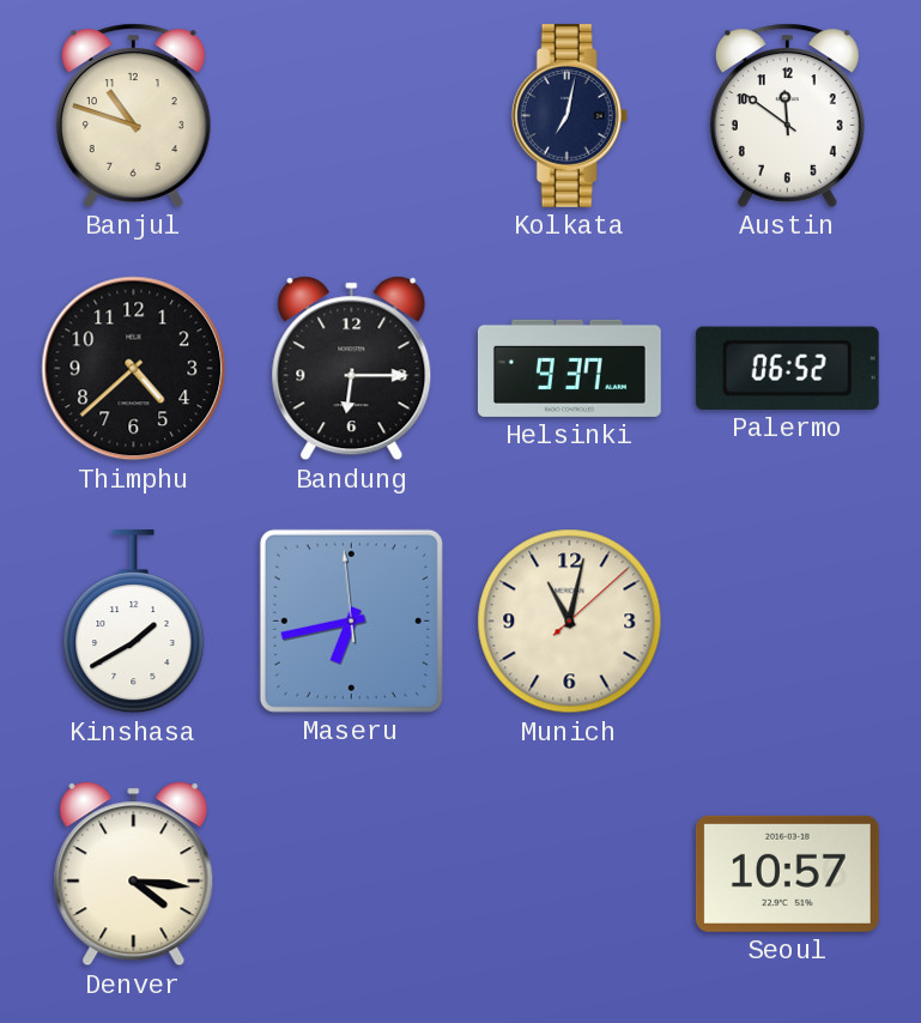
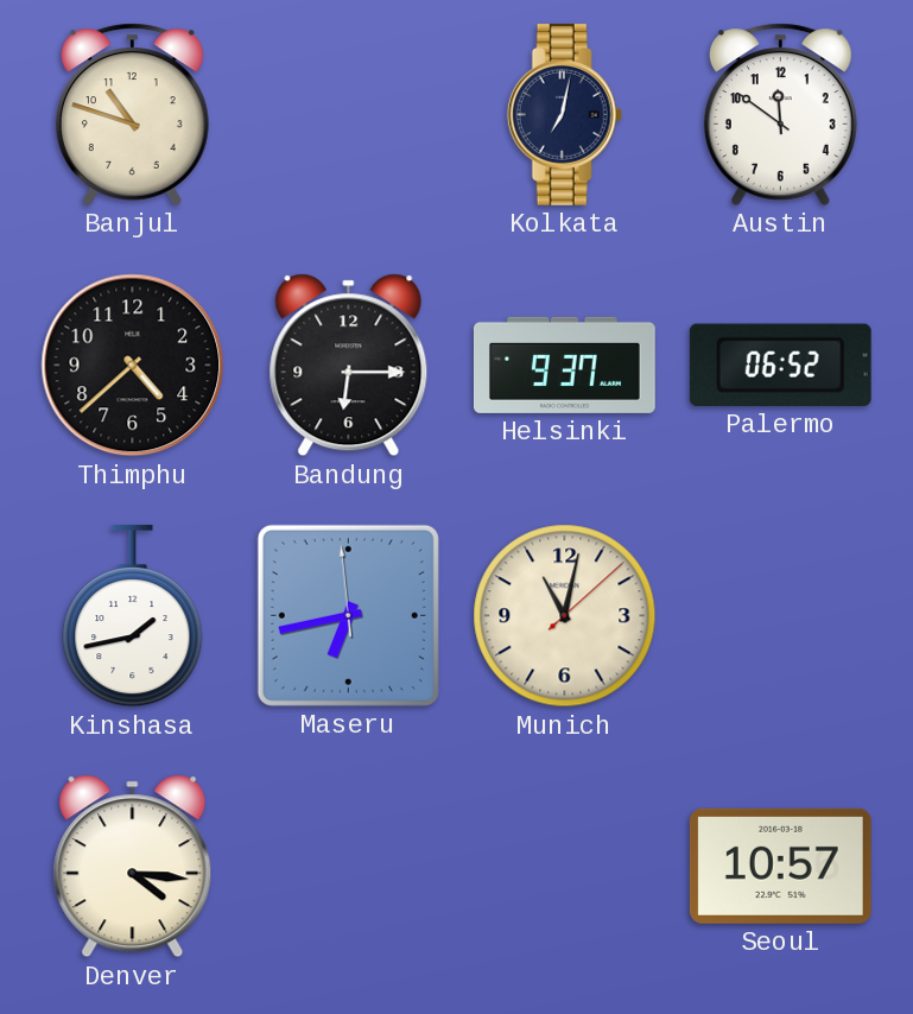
Kinshasa: 1:40 -> 1:43
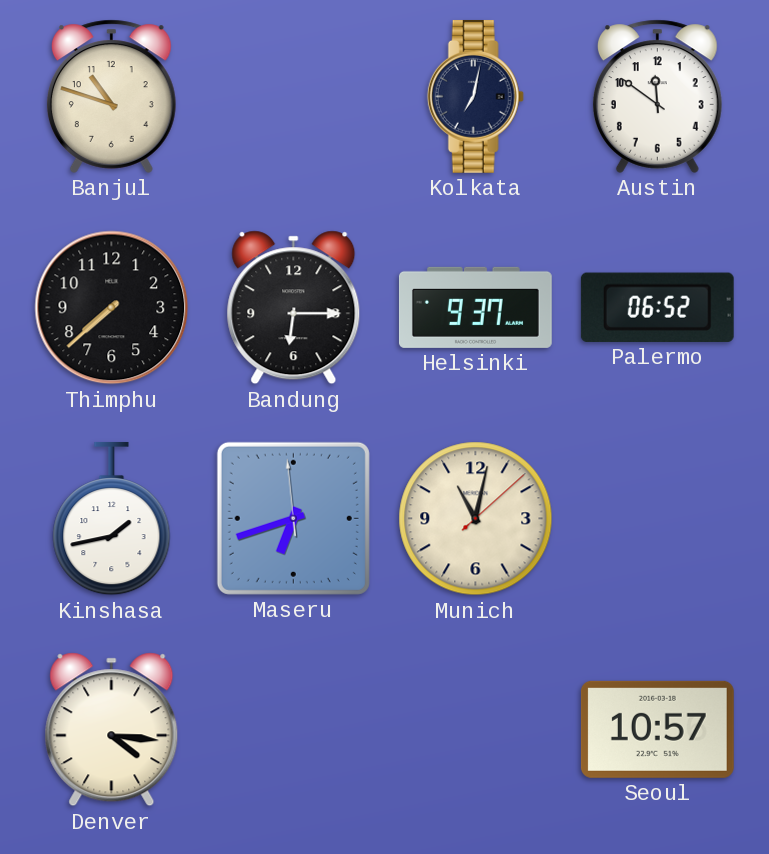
Thimphu: 4:38 -> 7:38
Maseru: 6:42 -> 6:41
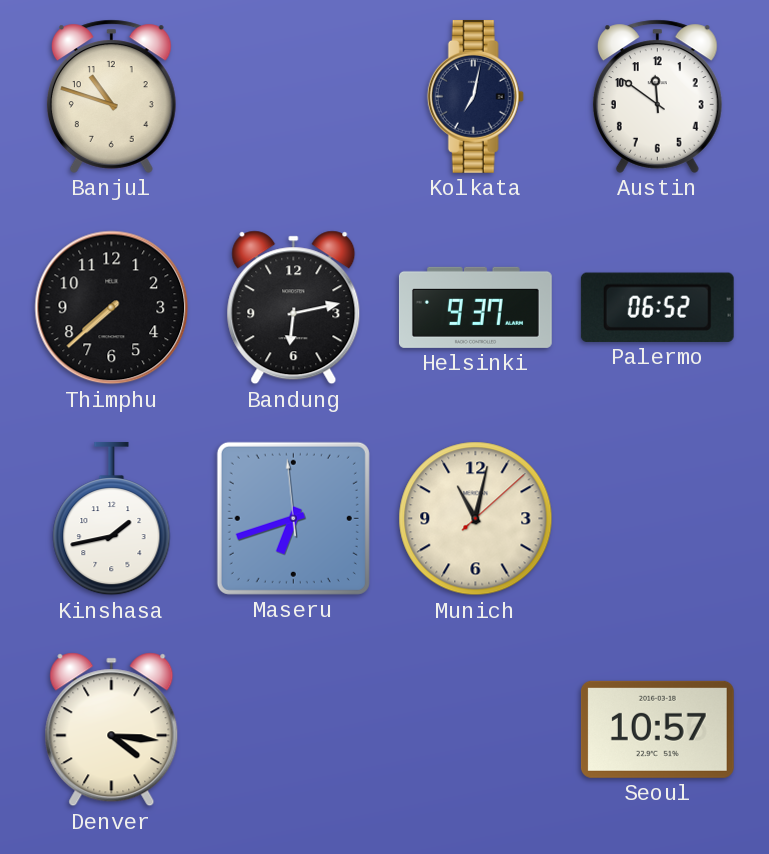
Bandung: 6:15 -> 6:13
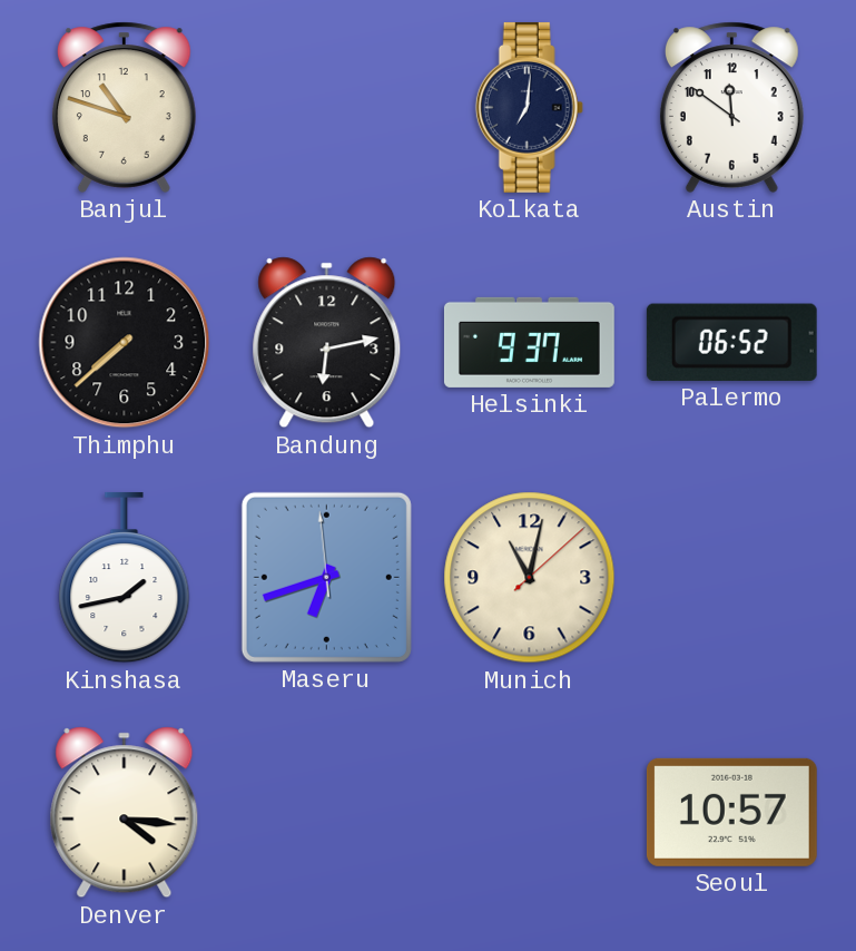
Kolkata: 7:02 -> 7:01
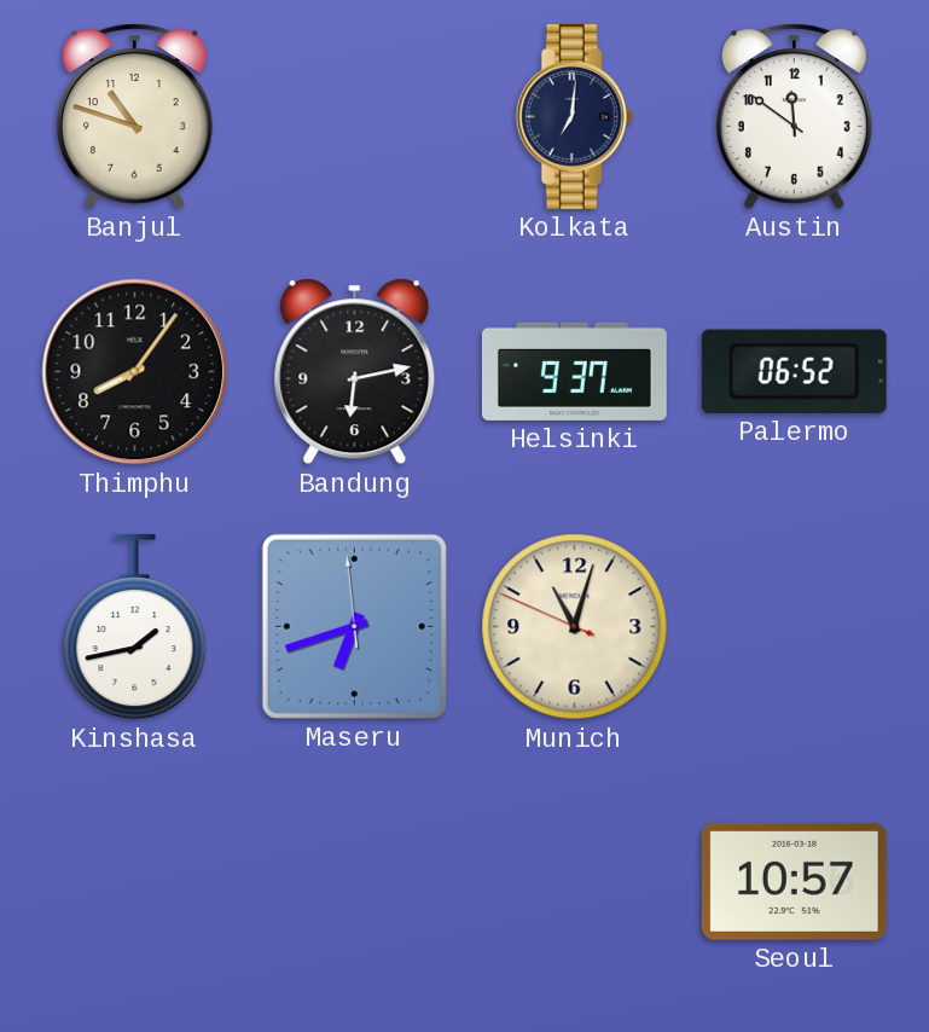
Thimphu: 7:38 -> 8:06
Munich: 11:02:08 -> 11:02:49
Denver: 4:16 -> none
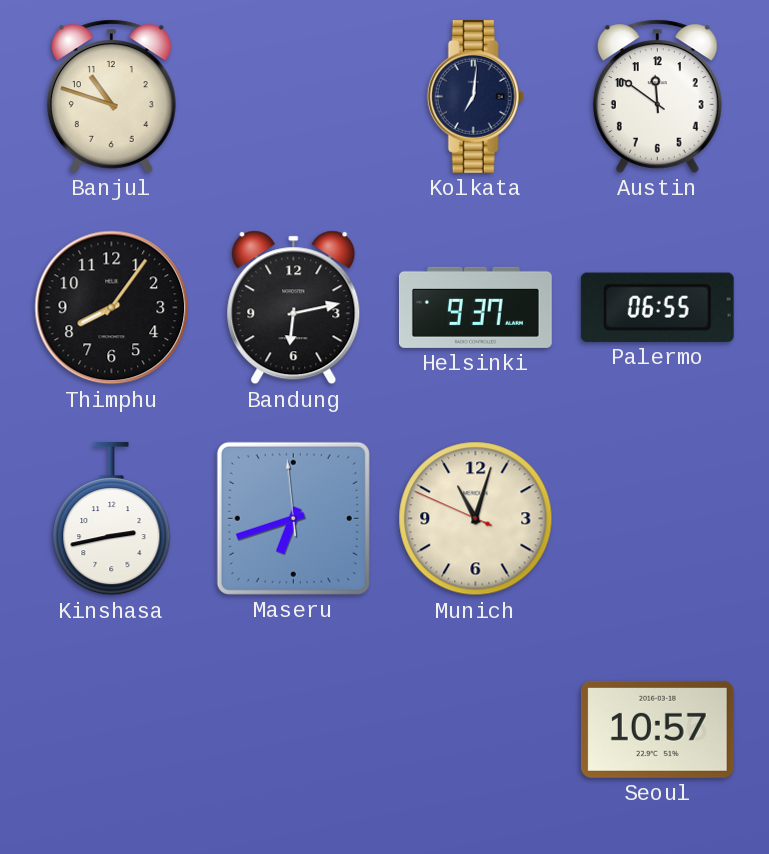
Palermo: 06:52 -> 06:55
Kinshasa: 1:43 -> 2:43
